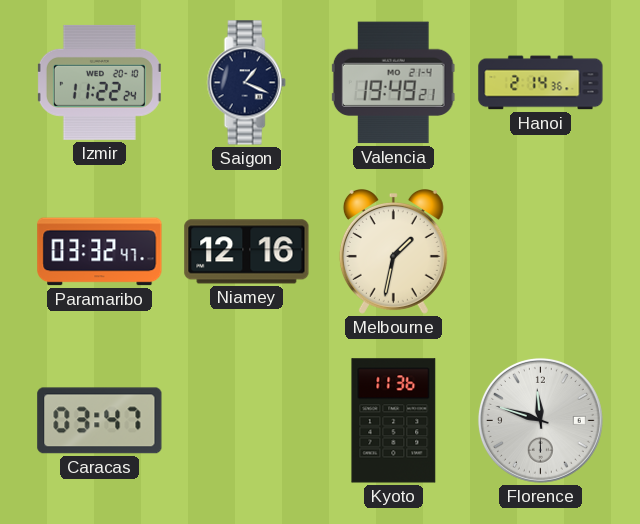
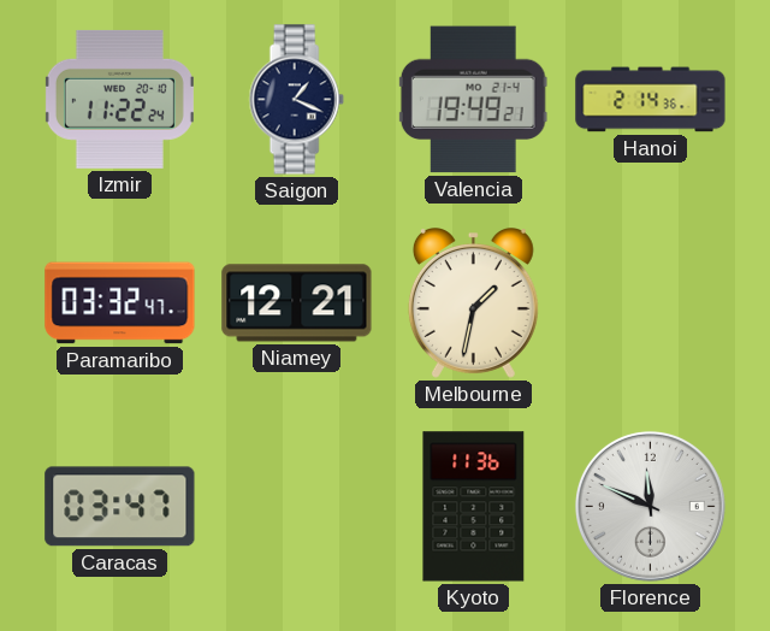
Niamey: 12:16 -> 12:21
Florence: 11:48 -> 11:49
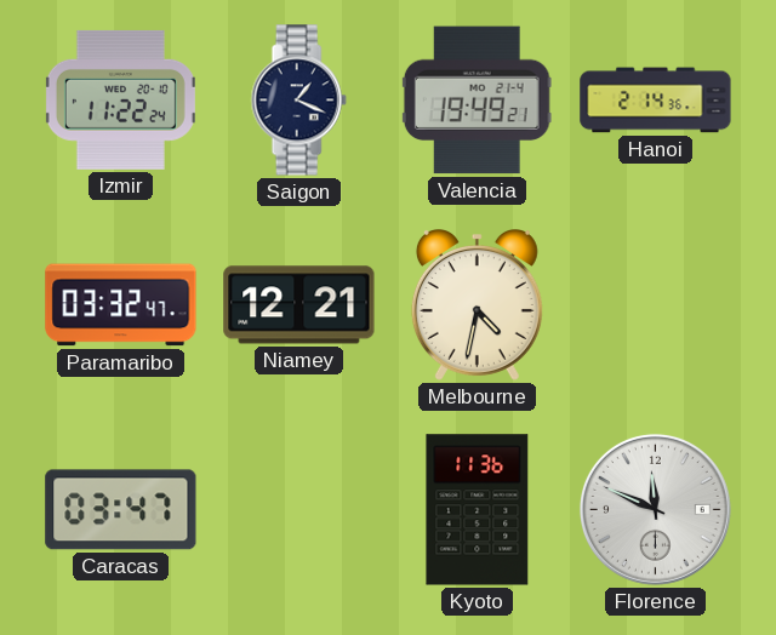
Melbourne: 1:32 -> 4:32
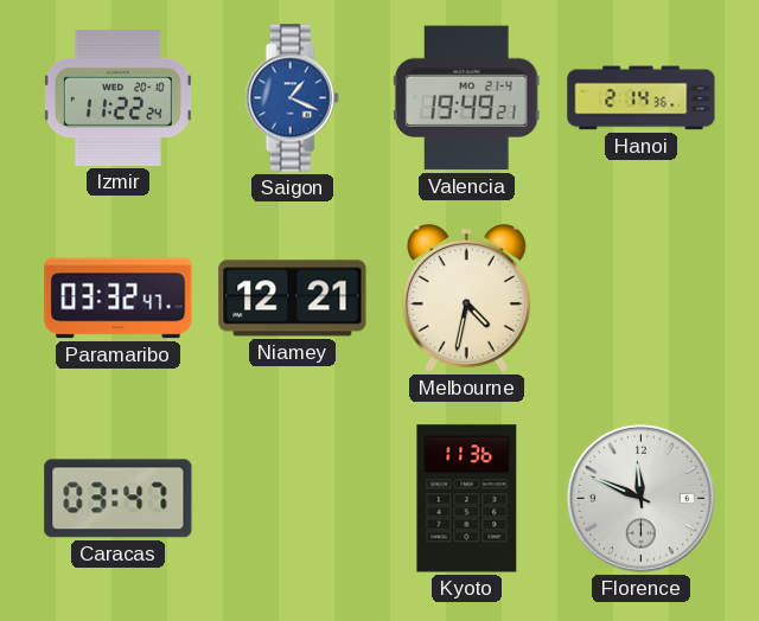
Saigon dial: navy -> blue
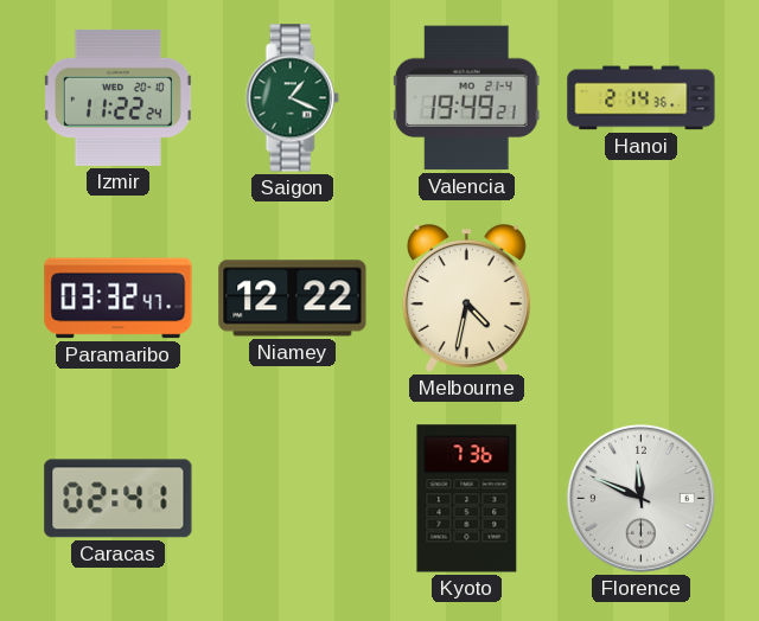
Saigon dial: blue -> green
Niamey: 12:21 -> 12:22
Caracas: 03:47 -> 02:41
Kyoto: 11:36 -> 7:36
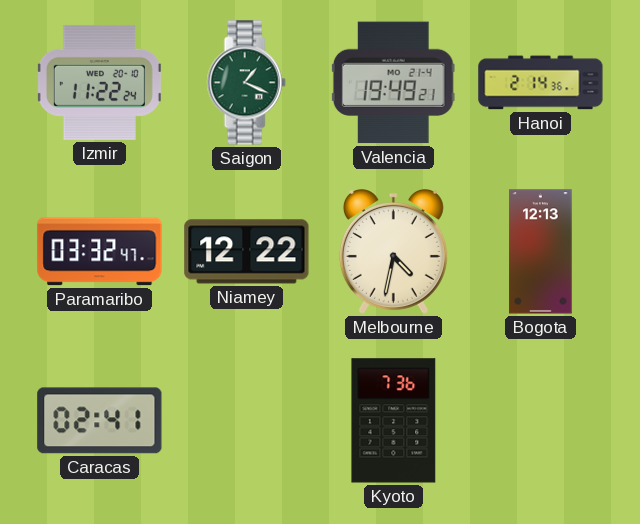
Bogota: none -> 12:13
Florence: 11:49 -> none
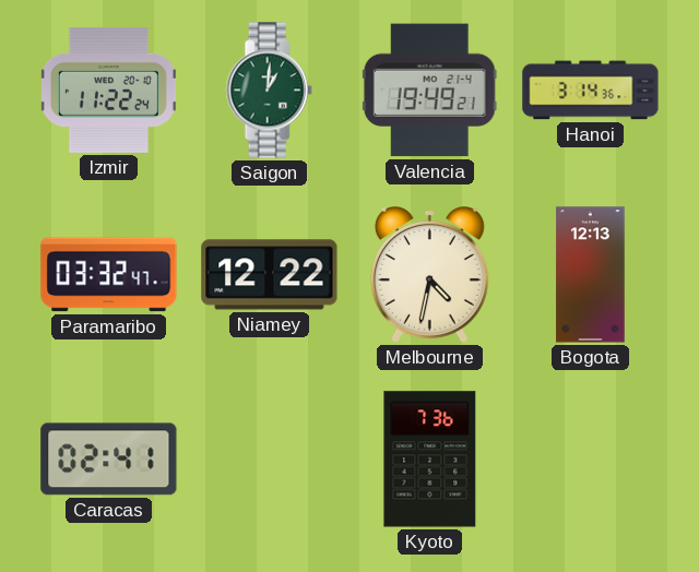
Saigon: 1:19 -> 1:01
Hanoi: 2:14 -> 3:14
